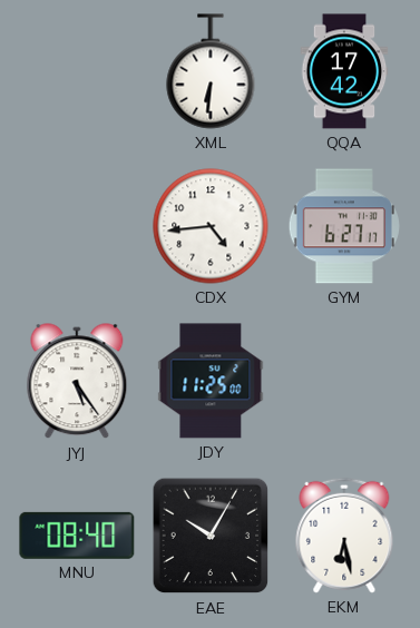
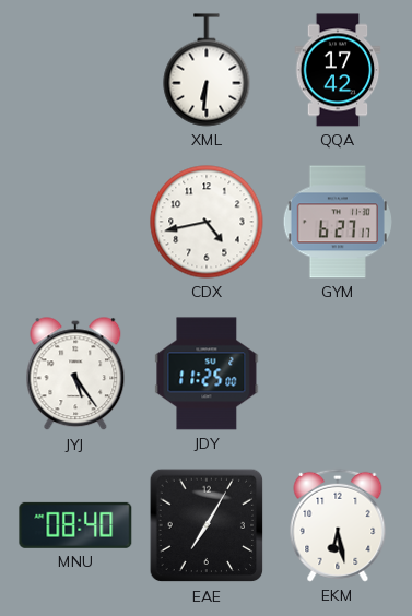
CDX: 4:44 -> 4:43
EAE: 10:05 -> 7:05
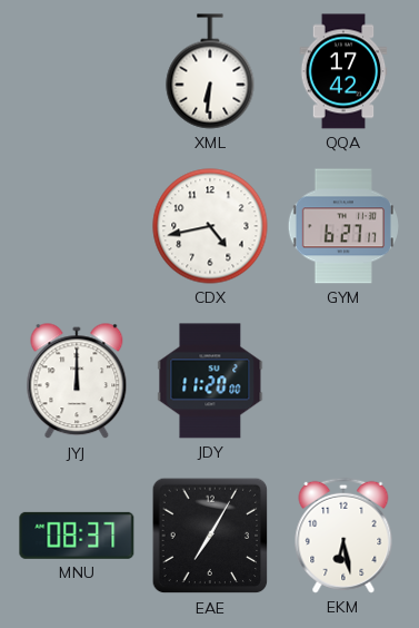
JYJ: 5:24 -> 12:00
JDY: 11:25 -> 11:20
MNU: 08:40 -> 08:37
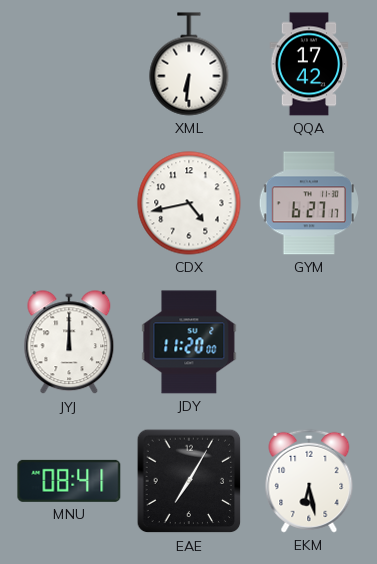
MNU: 08:37 -> 08:41
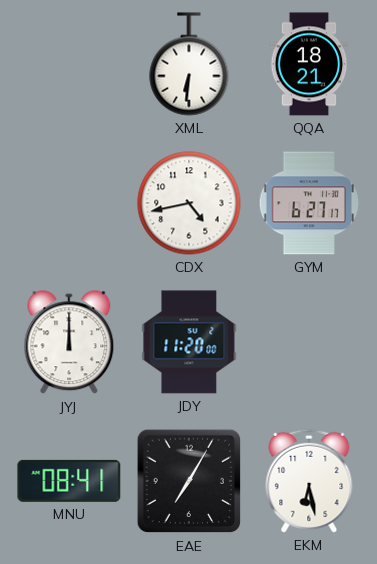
QQA: 17:42 -> 18:21
